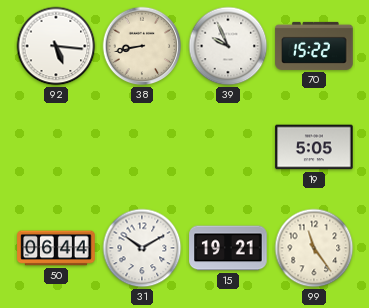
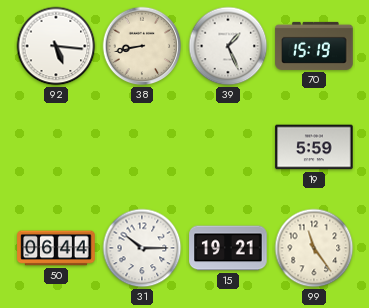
39: 9:56 -> 1:26
70: 15:22 -> 15:19
19: 5:05 -> 5:59
31: 10:10 -> 10:15
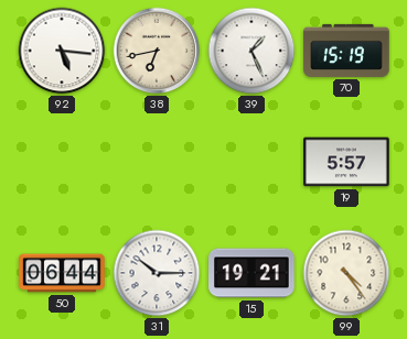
38: 8:43 -> 6:43
19: 5:59 -> 5:57
99: 11:24 -> 4:24
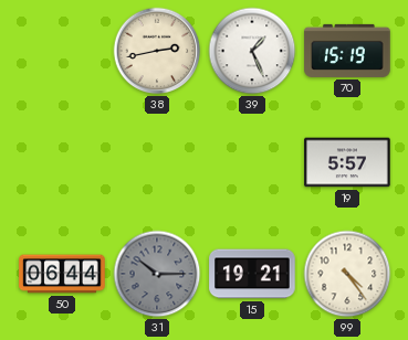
92: 5:16 -> none
38: 6:43 -> 2:43
31 dial: white -> grey
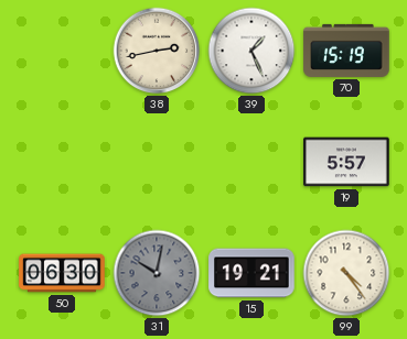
50: 06:44 -> 06:30
31: 10:15 -> 10:02
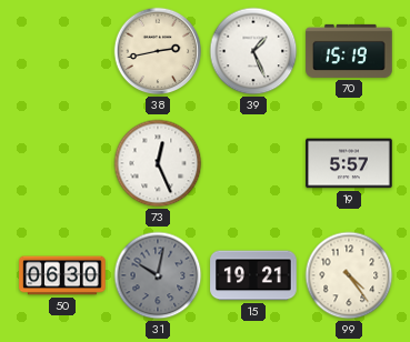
73: none -> 12:26
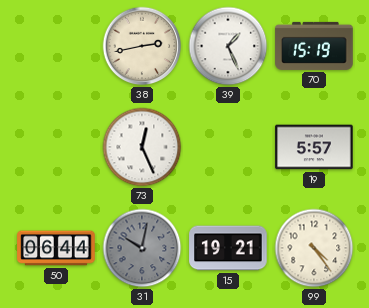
50: 06:30 -> 06:44
